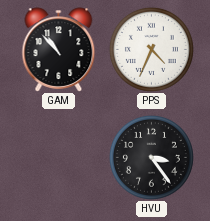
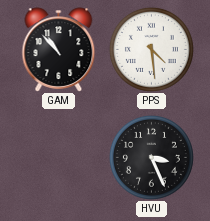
PPS: 4:34 -> 4:29
HVU: 3:24 -> 3:26
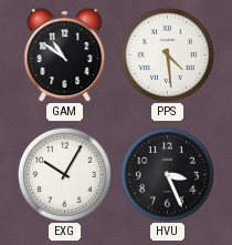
GAM: 10:53 -> 10:51
EXG: none -> 10:05
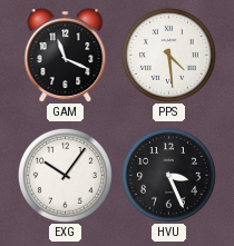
GAM: 10:51 -> 11:19
EXG: 10:05 -> 10:06
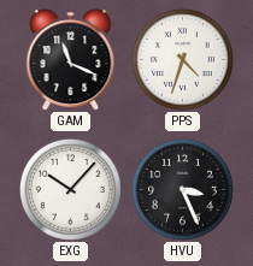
PPS: 4:29 -> 4:33
EXG: 10:06 -> 10:07
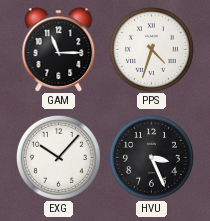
GAM: 11:19 -> 11:15
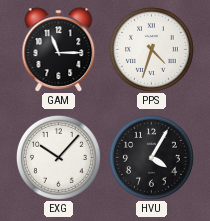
HVU: 3:26 -> 4:05
